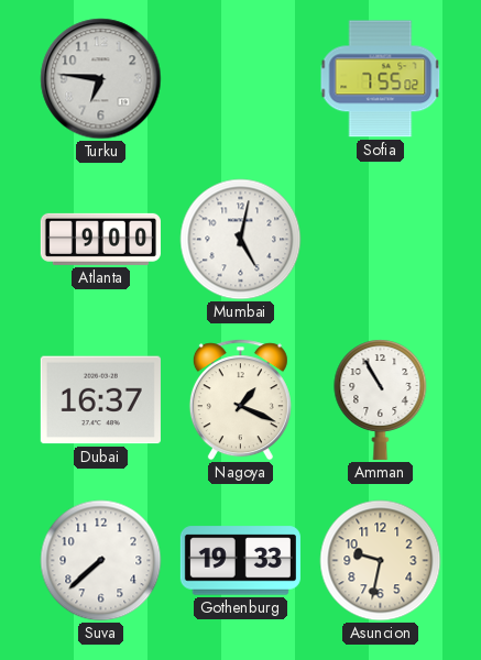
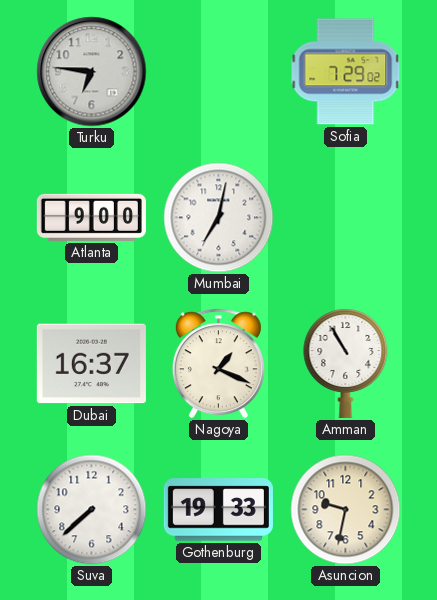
Sofia: 7:55 -> 7:29
Mumbai: 5:02 -> 7:02
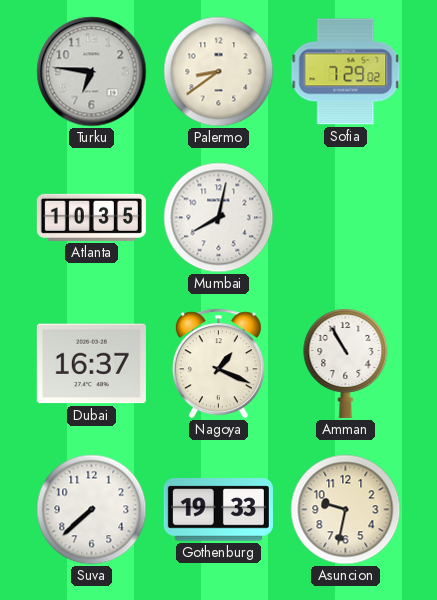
Palermo: none -> 8:39
Atlanta: 9:00 -> 10:35
Mumbai: 7:02 -> 8:02
